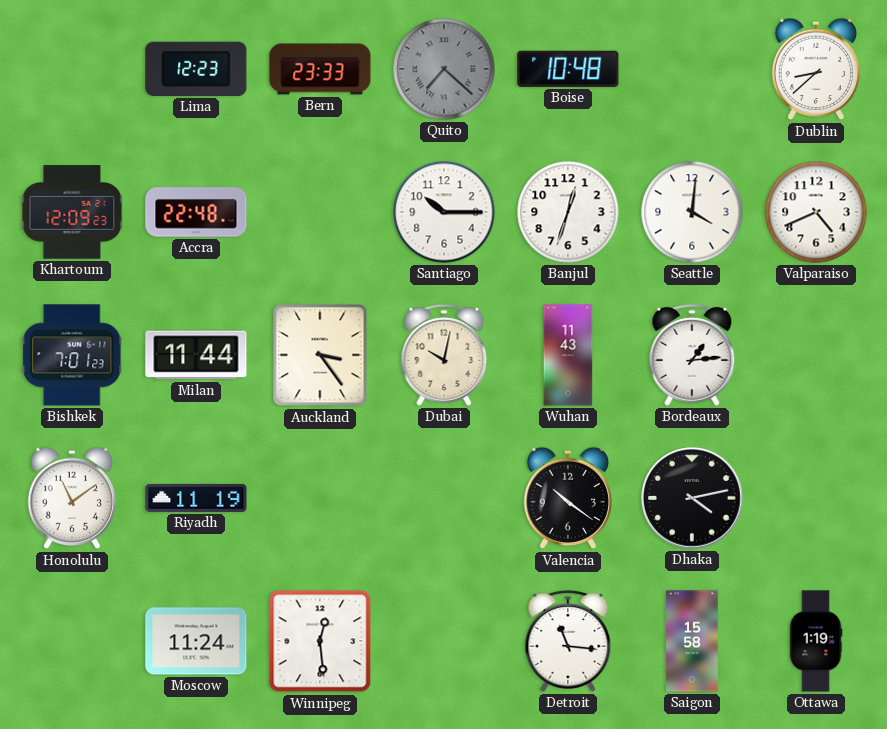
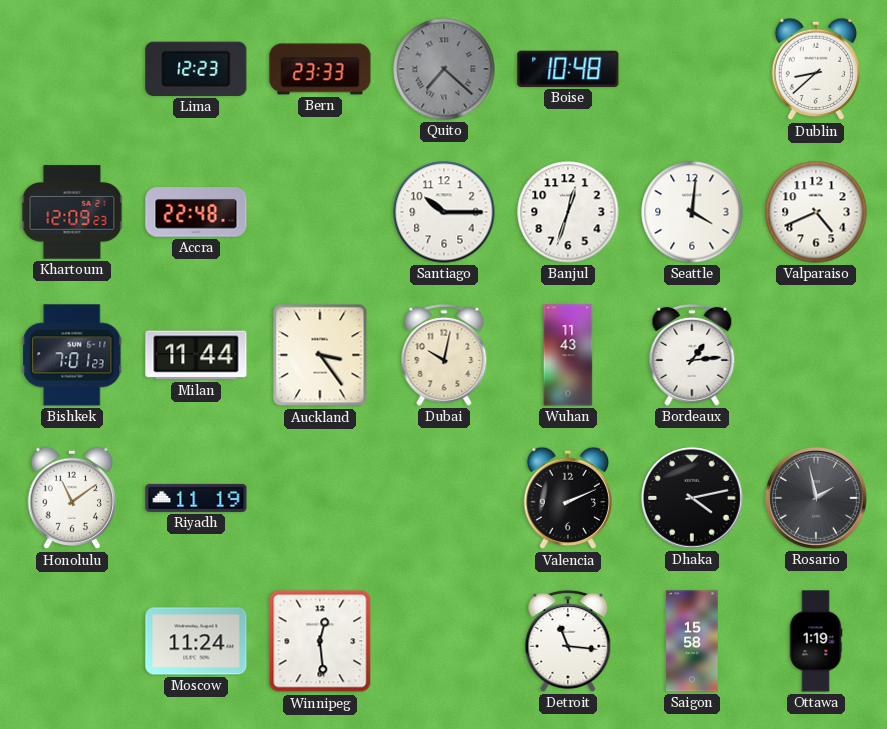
Valencia: 10:21 -> 2:11
Rosario: none -> 1:58
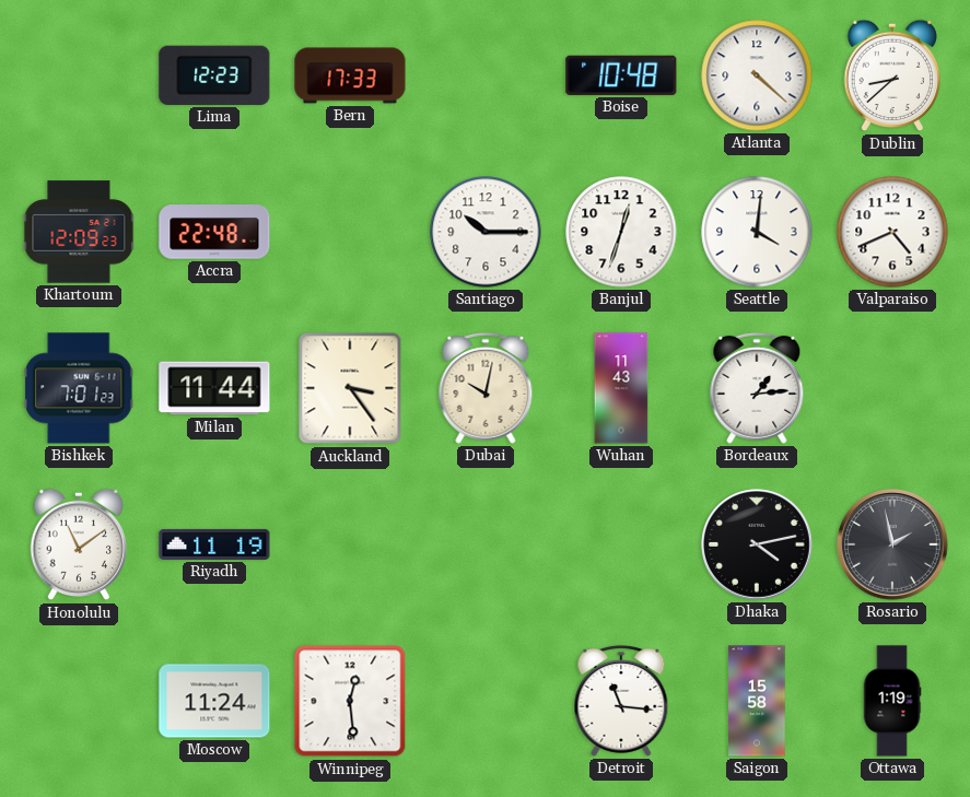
Bern: 23:33 -> 17:33
Quito: 7:22 -> none
Atlanta: none -> 4:22
Valencia: 2:11 -> none
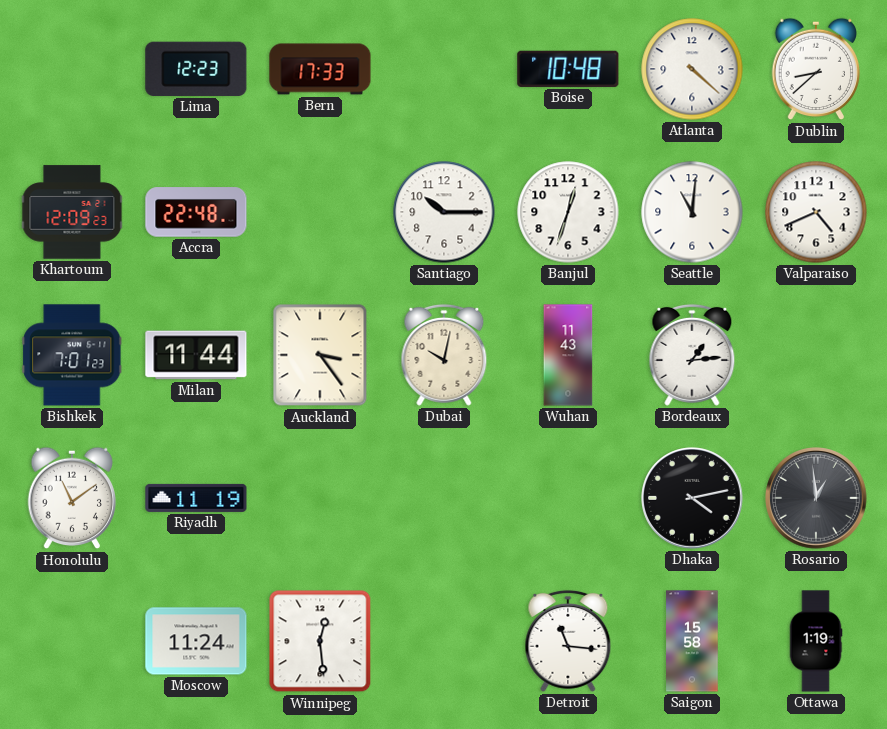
Seattle: 4:01 -> 11:01
Rosario: 1:58 -> 12:59
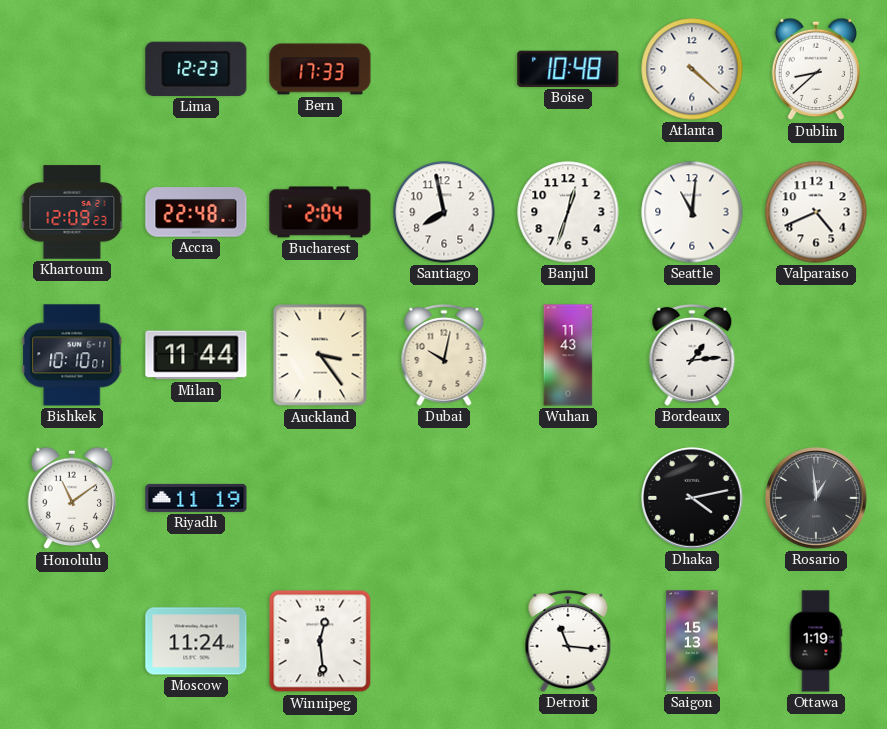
Bucharest: none -> 2:04
Santiago: 10:15 -> 7:58
Bishkek: 7:01 -> 10:10
Saigon: 15:58 -> 15:13
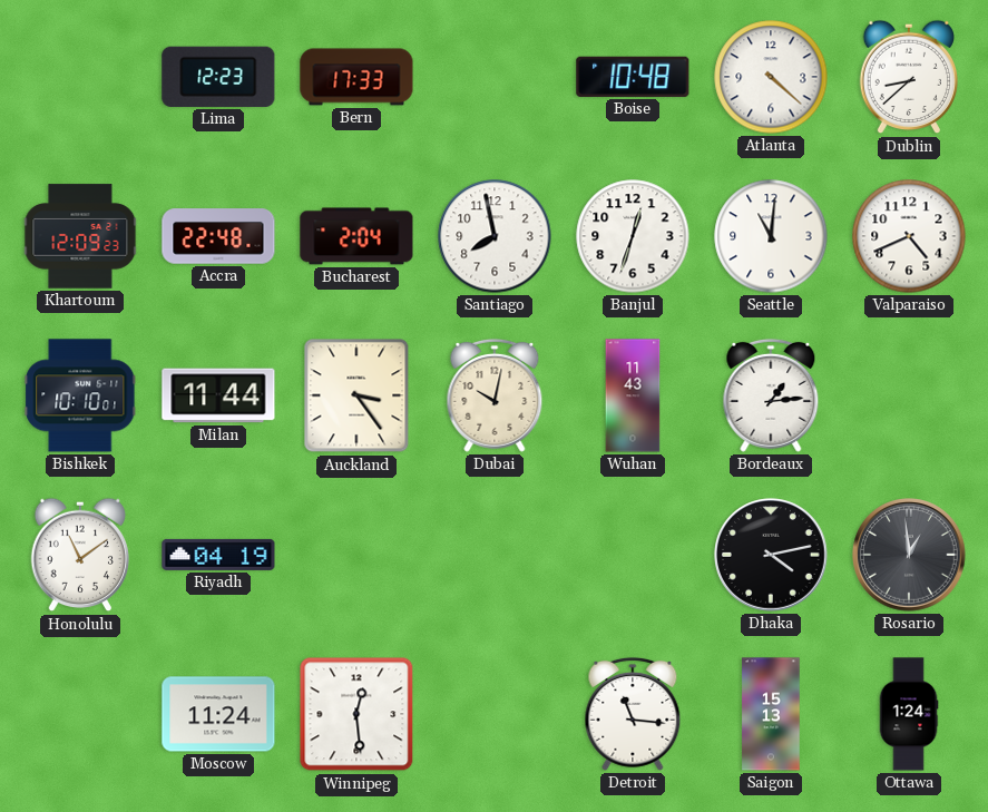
Riyadh: 11:19 -> 04:19
Ottawa: 1:19 -> 1:24
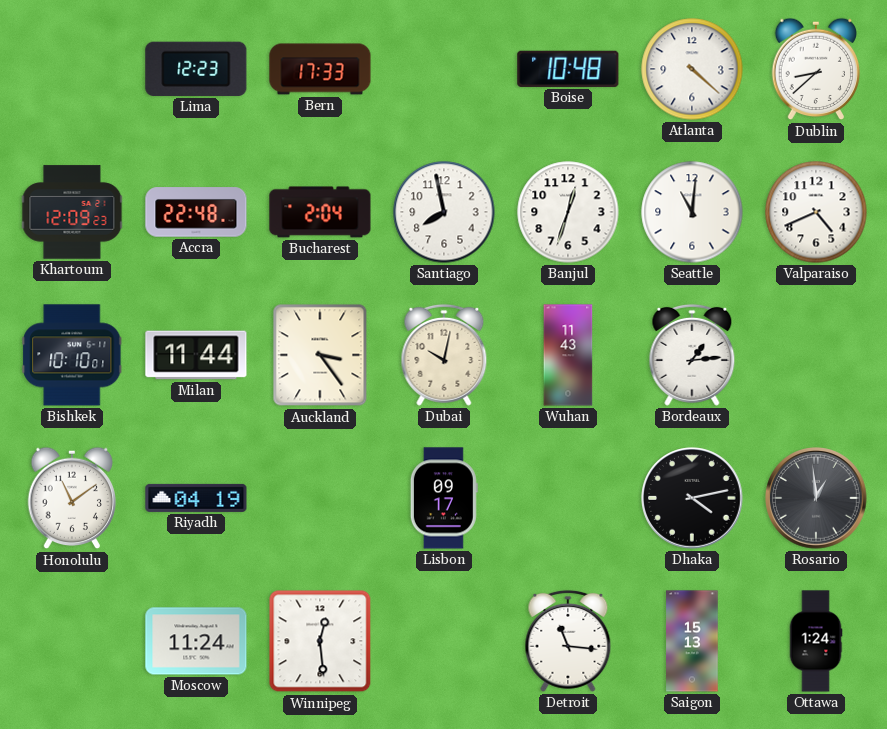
Lisbon: none -> 09:17
